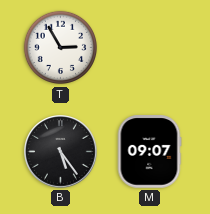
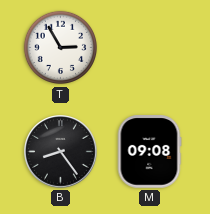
B: 5:24 -> 8:24
M: 09:07 -> 09:08
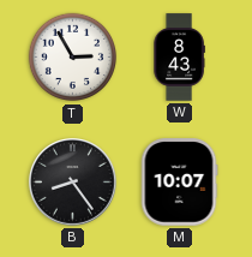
W: none -> 8:43
M: 09:08 -> 10:07
